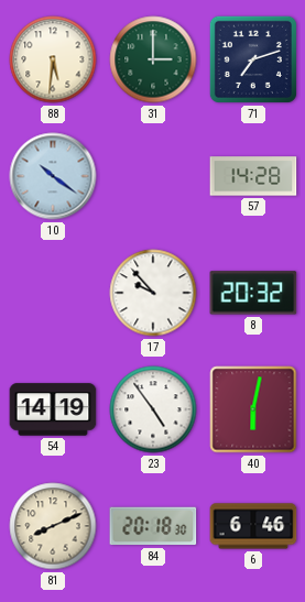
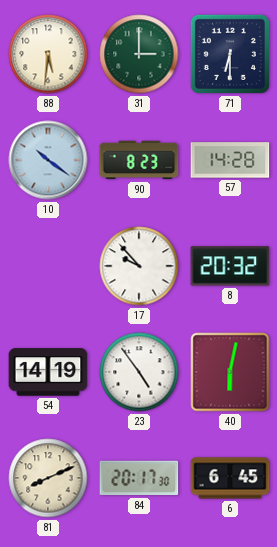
71: 7:12 -> 6:30
90: none -> 8:23
84: 20:18 -> 20:17
6: 6:46 -> 6:45
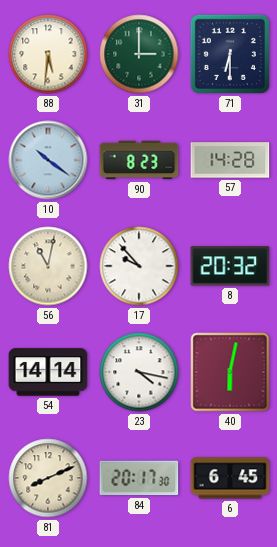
56: none -> 11:02
54: 14:19 -> 14:14
23: 4:54 -> 4:17
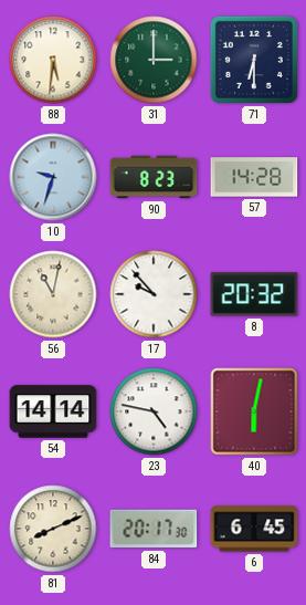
10: 10:21 -> 9:33
23: 4:17 -> 4:47
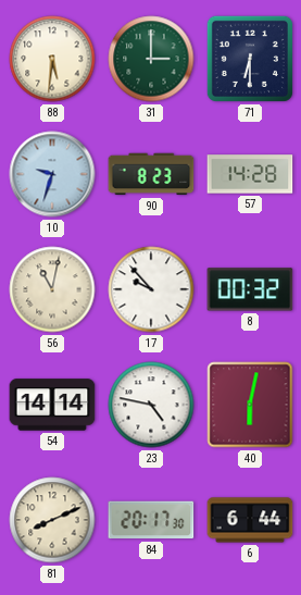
8: 20:32 -> 00:32
6: 6:45 -> 6:44
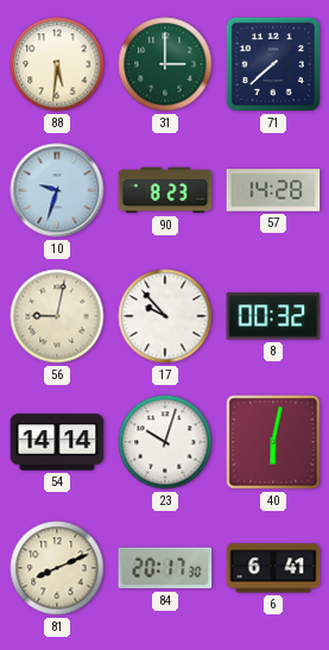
71: 6:30 -> 7:38
56: 11:02 -> 9:02
23: 4:47 -> 10:03
6: 6:44 -> 6:41
